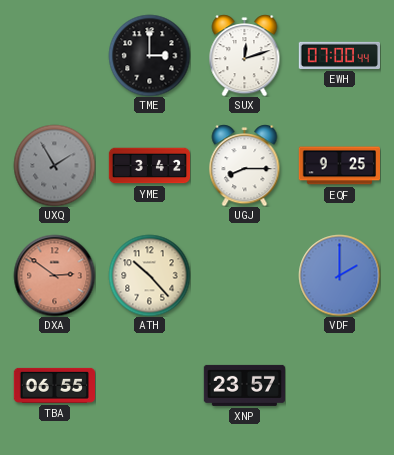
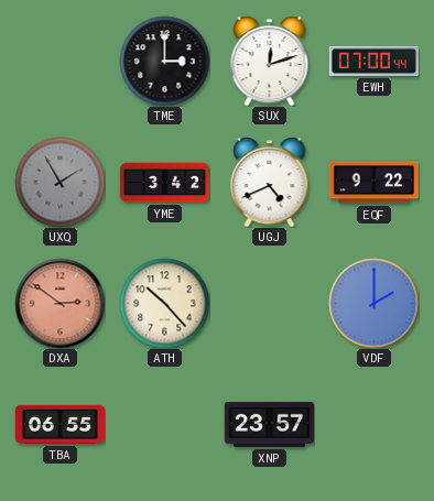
UGJ: 8:15 -> 4:41
EQF: 9:25 -> 9:22
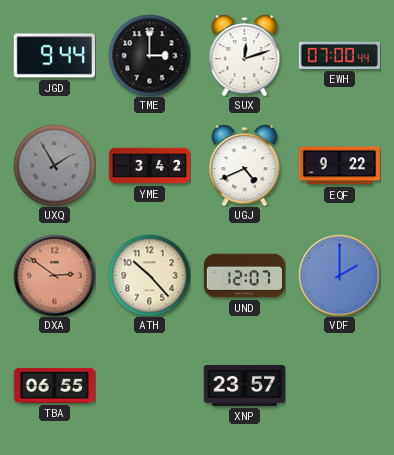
JGD: none -> 9:44
UND: none -> 12:07
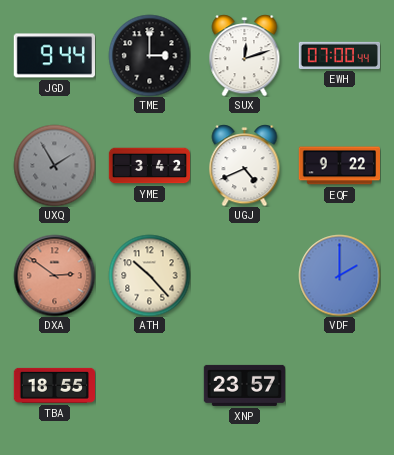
UND: 12:07 -> none
TBA: 06:55 -> 18:55
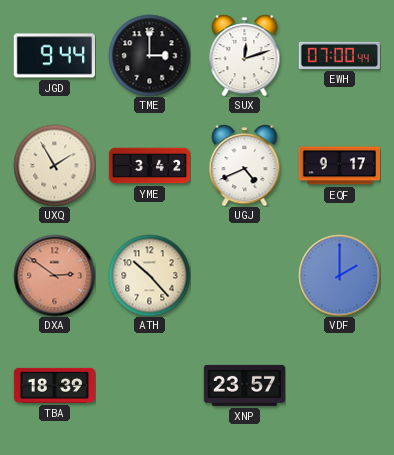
UXQ dial: grey -> cream
EQF: 9:22 -> 9:17
TBA: 18:55 -> 18:39
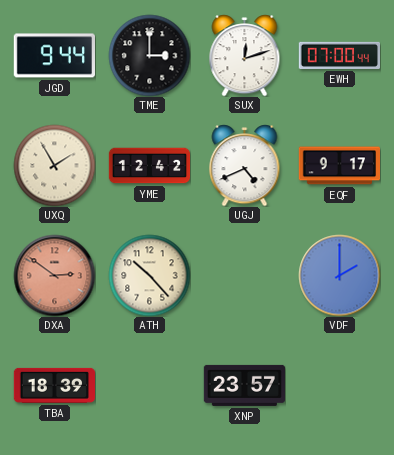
YME: 3:42 -> 12:42
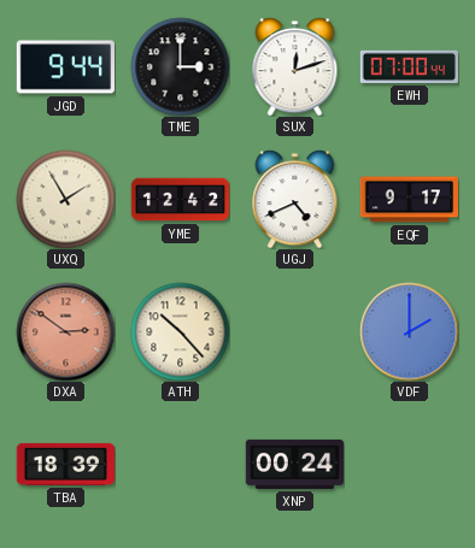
XNP: 23:57 -> 00:24
